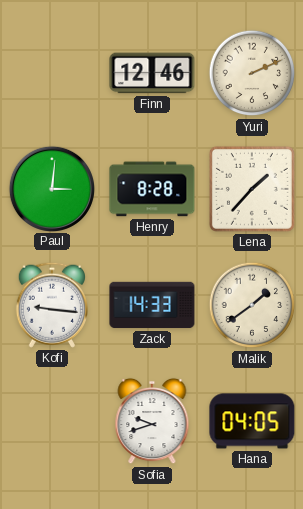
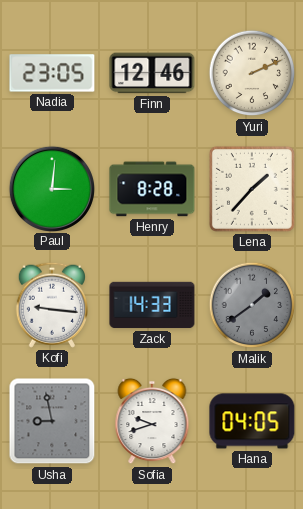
Nadia: none -> 23:05
Malik dial: cream -> grey
Usha: none -> 8:58
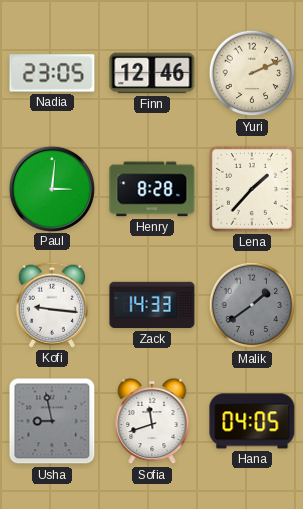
Sofia: 9:42 -> 11:42
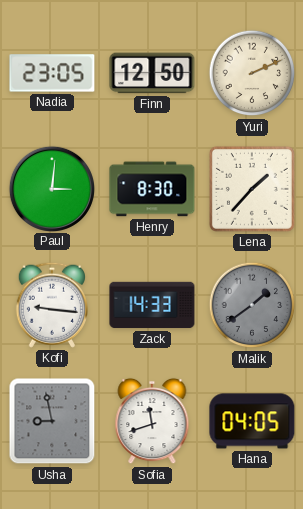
Finn: 12:46 -> 12:50
Henry: 8:28 -> 8:30
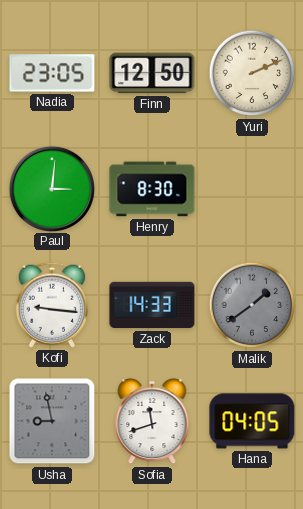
Lena: 1:37 -> none
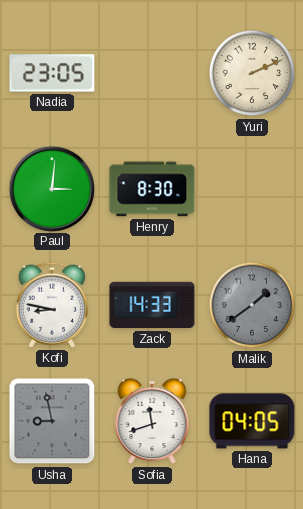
Finn: 12:50 -> none
Kofi: 9:16 -> 8:47
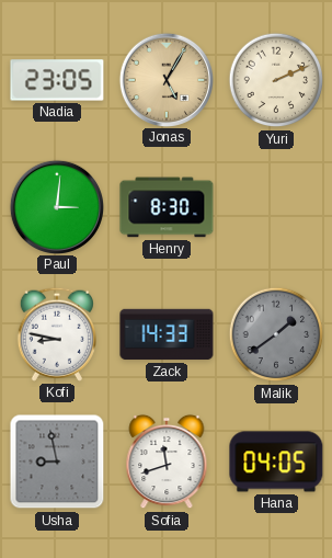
Jonas: none -> 5:05
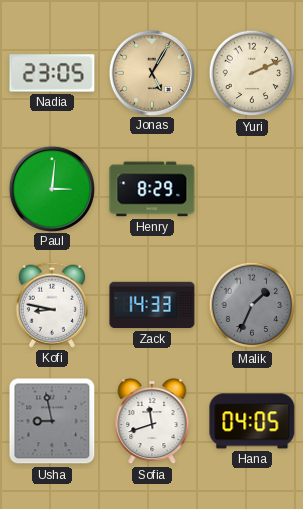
Henry: 8:30 -> 8:29
Malik: 1:39 -> 1:34
